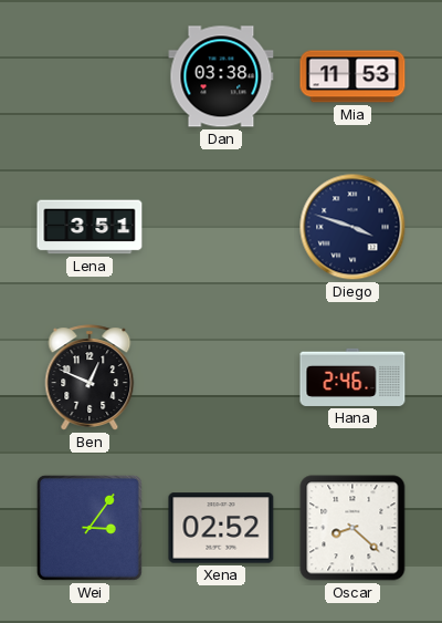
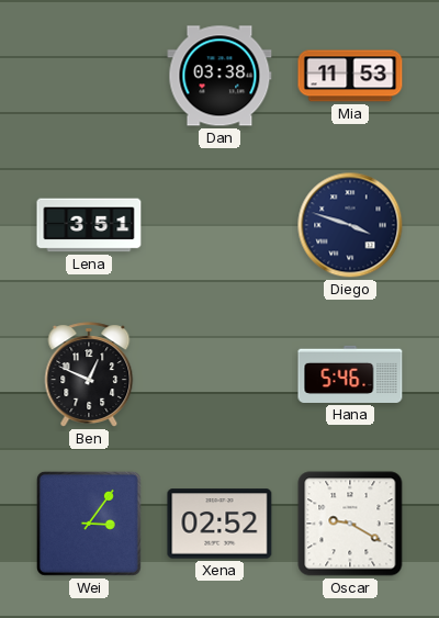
Hana: 2:46 -> 5:46
Oscar: 8:22 -> 9:20
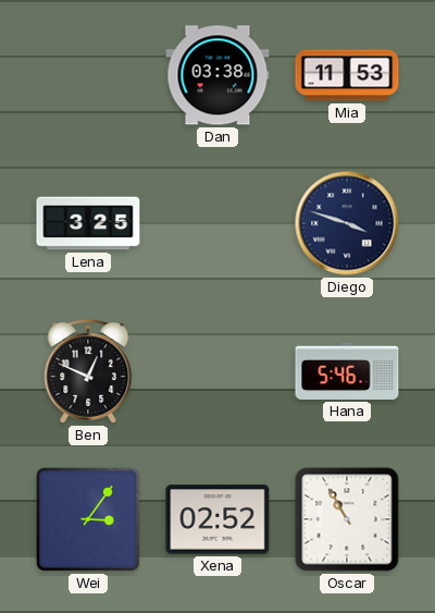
Lena: 3:51 -> 3:25
Oscar: 9:20 -> 10:55
